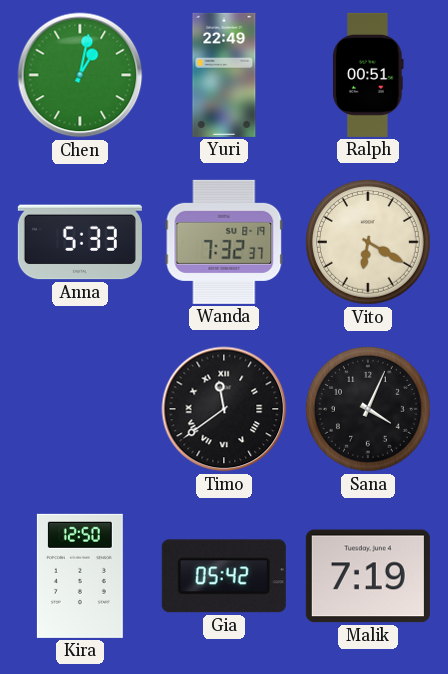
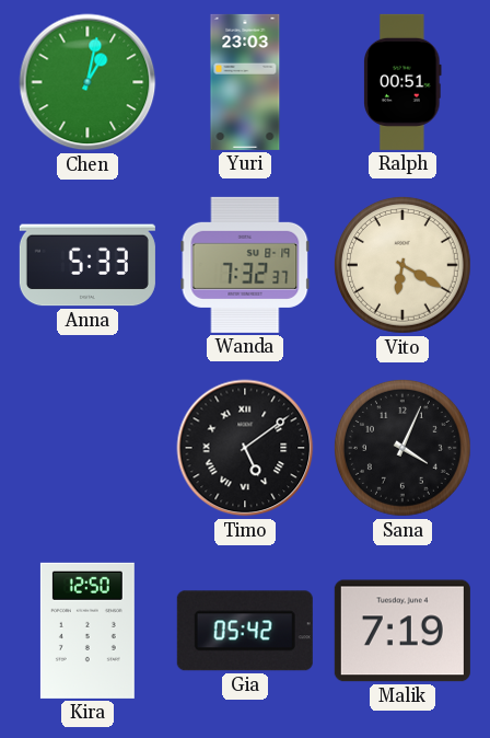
Yuri: 22:49 -> 23:03
Timo: 11:39 -> 5:09
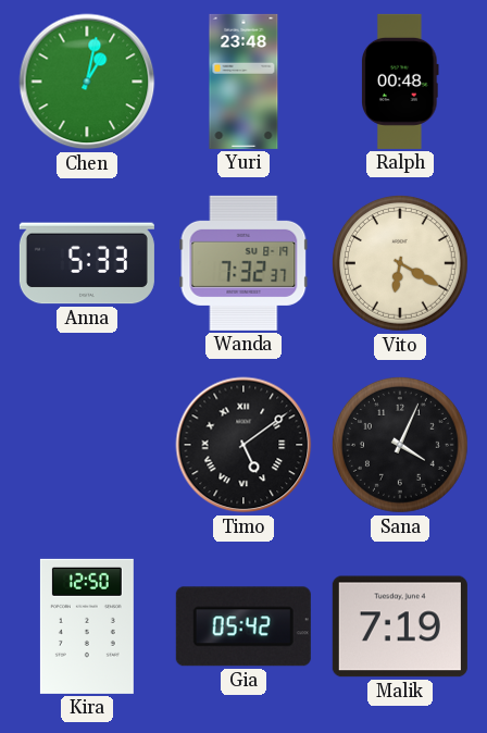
Yuri: 23:03 -> 23:48
Ralph: 00:51 -> 00:48
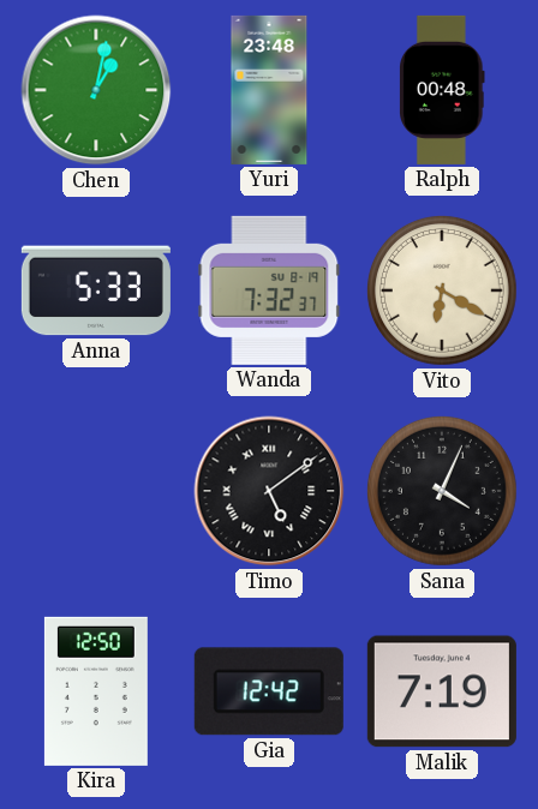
Gia: 05:42 -> 12:42
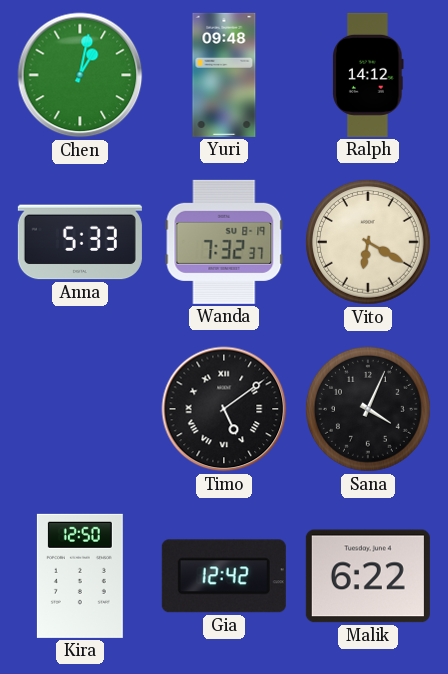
Yuri: 23:48 -> 09:48
Ralph: 00:48 -> 14:12
Malik: 7:19 -> 6:22
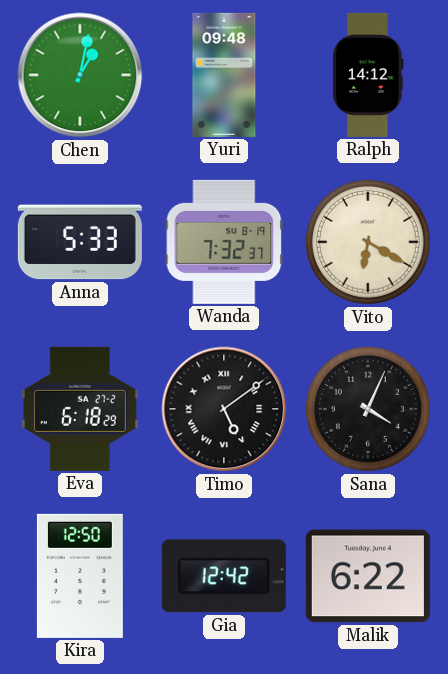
Eva: none -> 6:18
